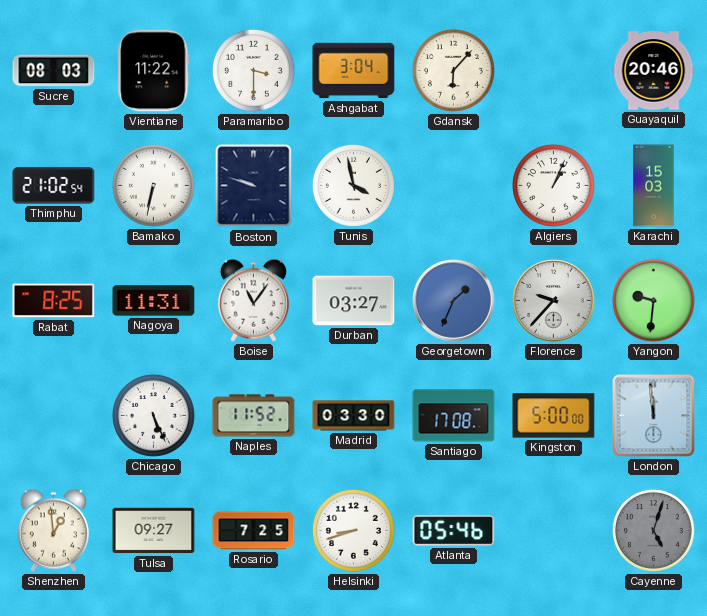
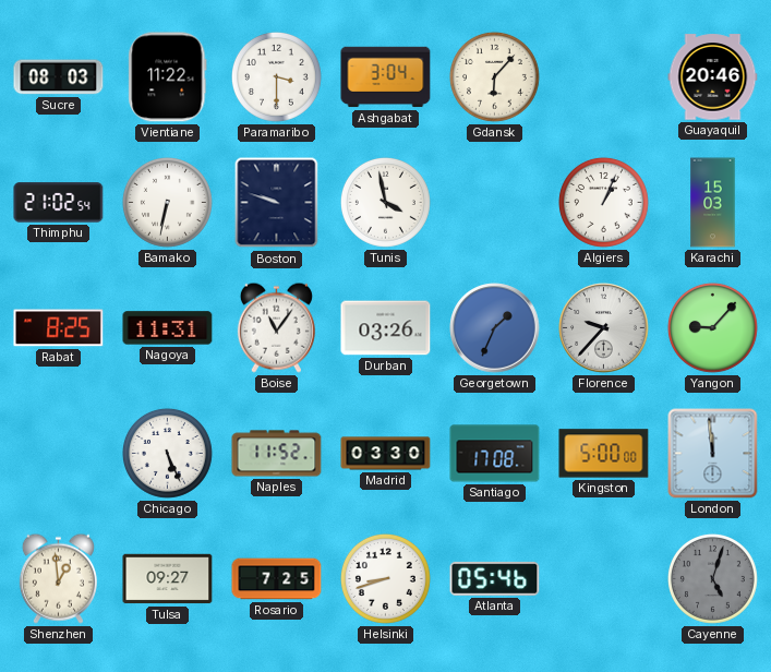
Durban: 03:27 -> 03:26
Yangon: 9:31 -> 9:07
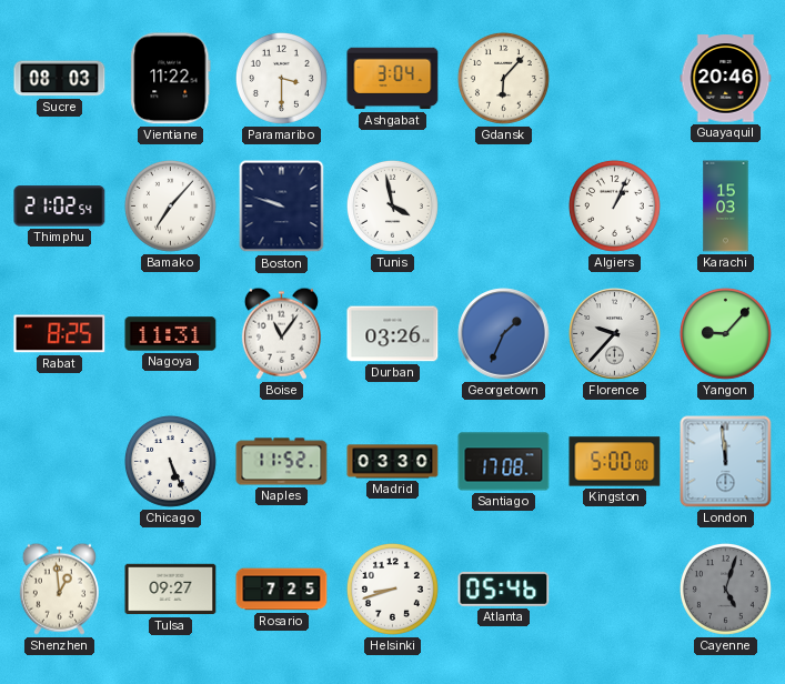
Bamako: 6:32 -> 7:07
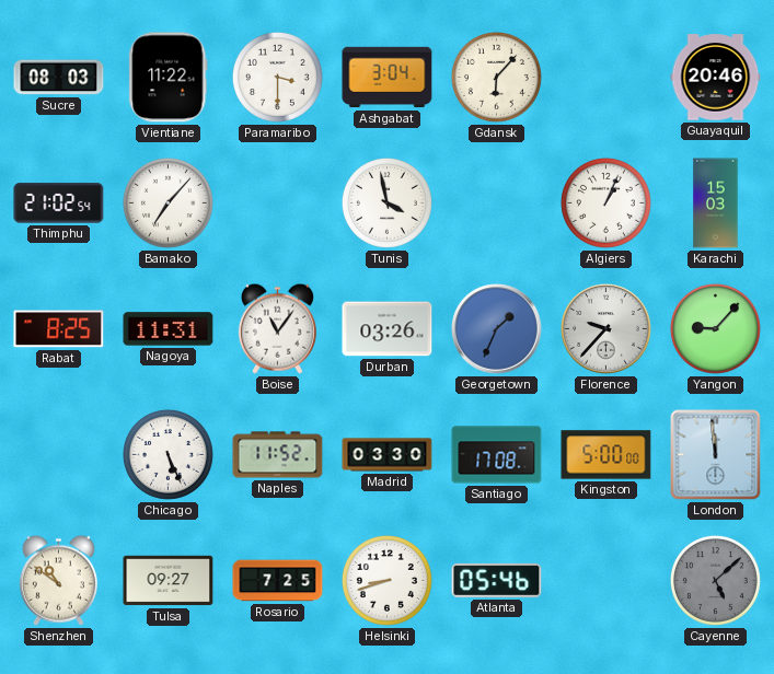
Boston: 9:48 -> none
Shenzhen: 12:59 -> 10:51
Cayenne: 5:03 -> 5:08
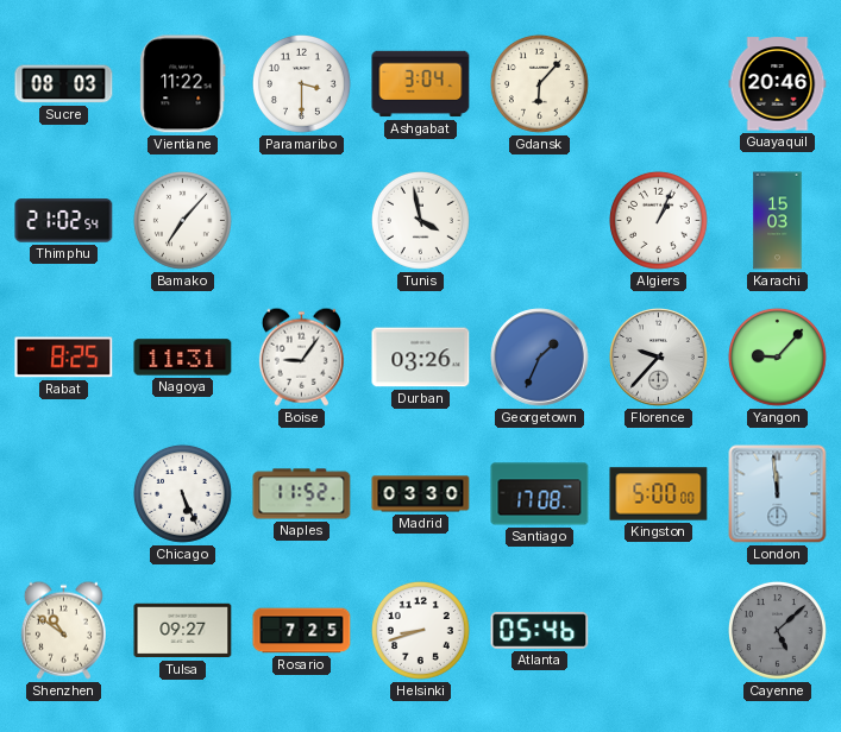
Boise: 11:06 -> 9:06
